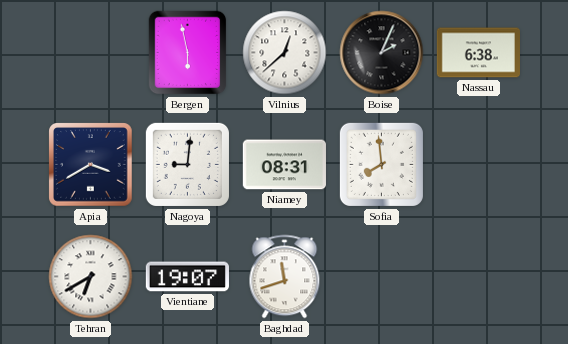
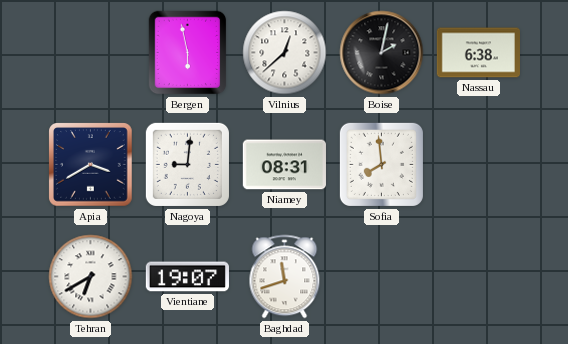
Boise: 2:04 -> 2:02
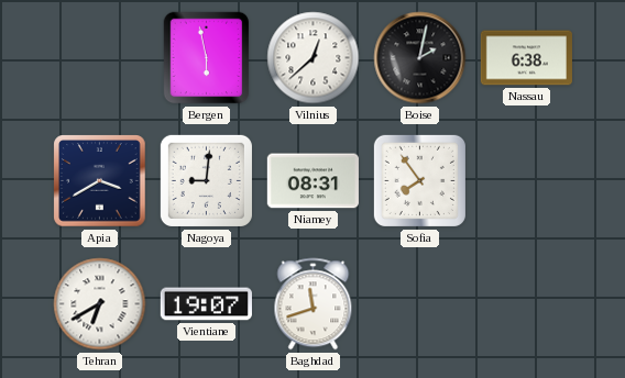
Sofia: 7:59 -> 7:54
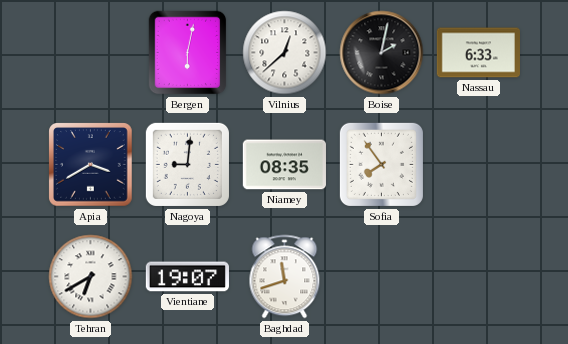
Bergen: 5:58 -> 6:02
Nassau: 6:38 -> 6:33
Niamey: 08:31 -> 08:35
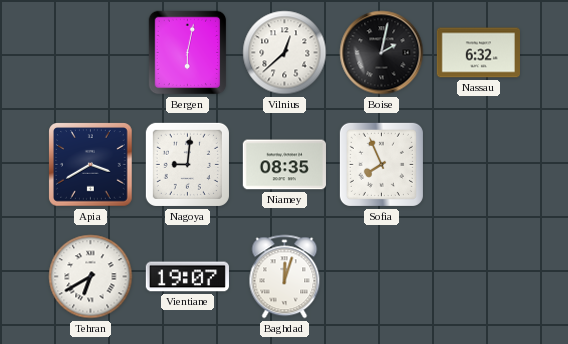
Nassau: 6:33 -> 6:32
Sofia: 7:54 -> 7:56
Baghdad: 11:42 -> 12:03
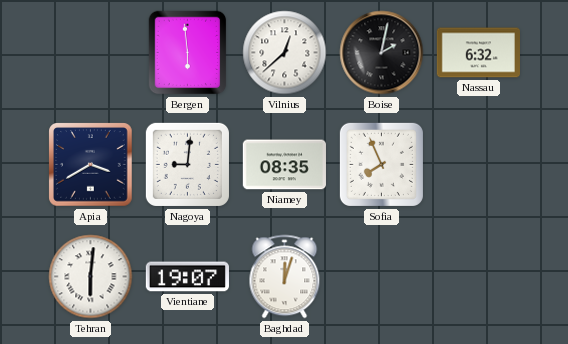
Bergen: 6:02 -> 5:59
Tehran: 6:40 -> 6:01
